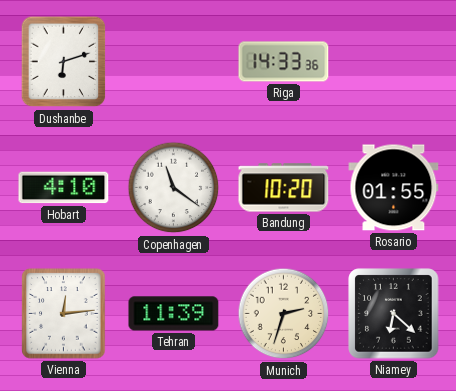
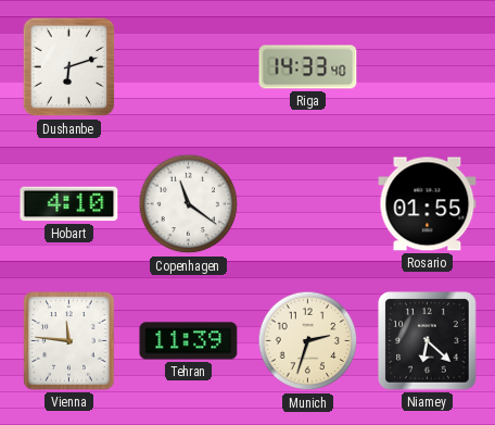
Riga: 14:33:36 -> 14:33:40
Bandung: 10:20 -> none
Vienna: 12:14 -> 11:46
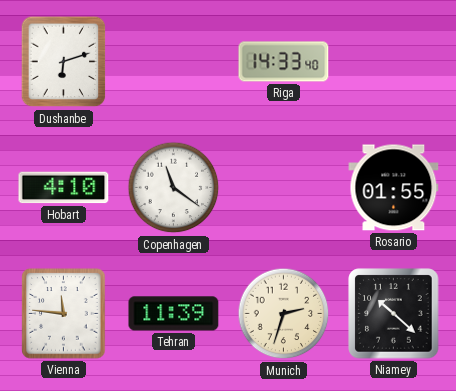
Niamey: 6:22 -> 10:22
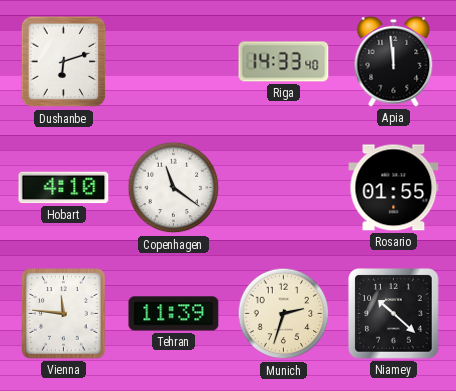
Apia: none -> 11:59
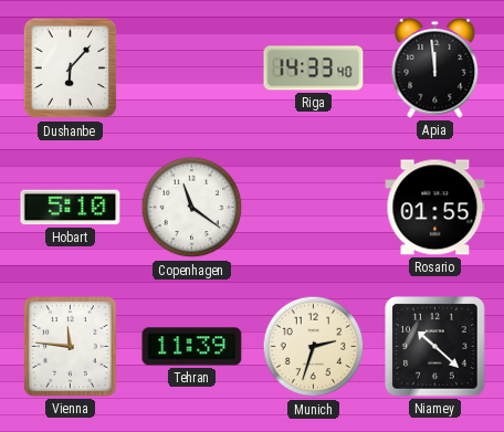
Dushanbe: 6:12 -> 6:07
Hobart: 4:10 -> 5:10
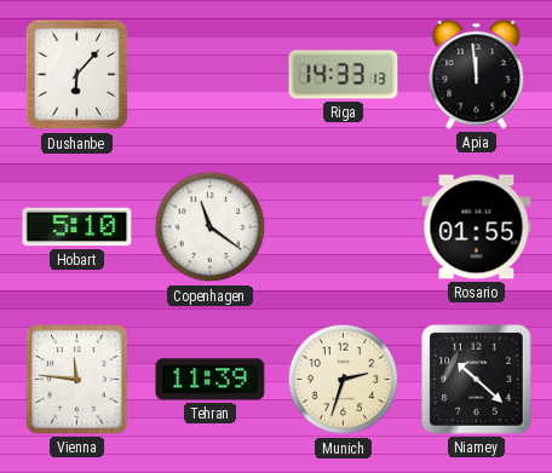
Riga: 14:33:40 -> 14:33:13
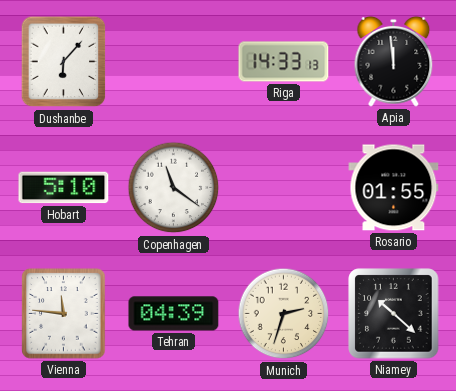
Tehran: 11:39 -> 04:39
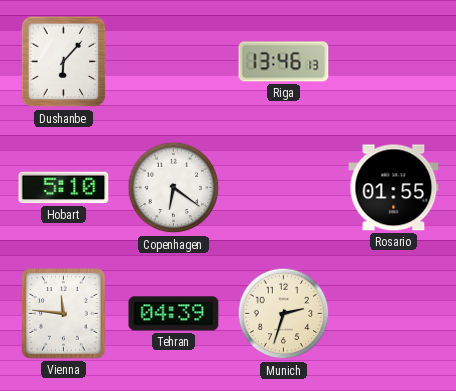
Riga: 14:33 -> 13:46
Apia: 11:59 -> none
Copenhagen: 11:21 -> 6:21
Niamey: 10:22 -> none
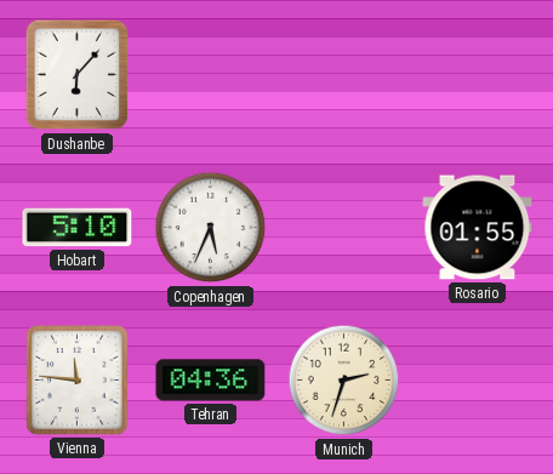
Riga: 13:46 -> none
Copenhagen: 6:21 -> 5:34
Tehran: 04:39 -> 04:36
